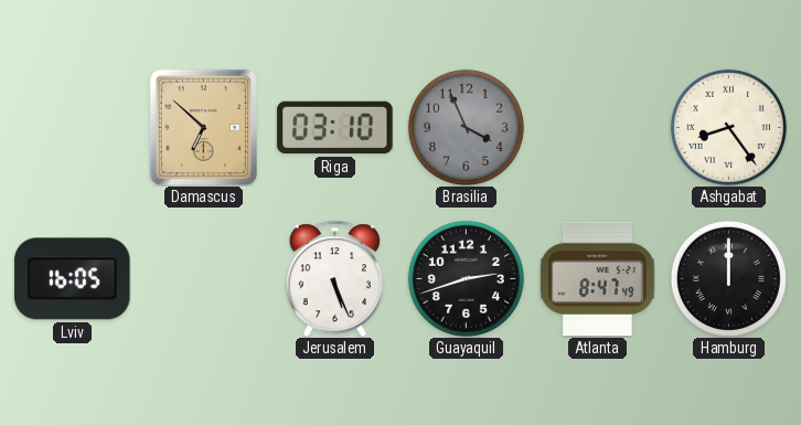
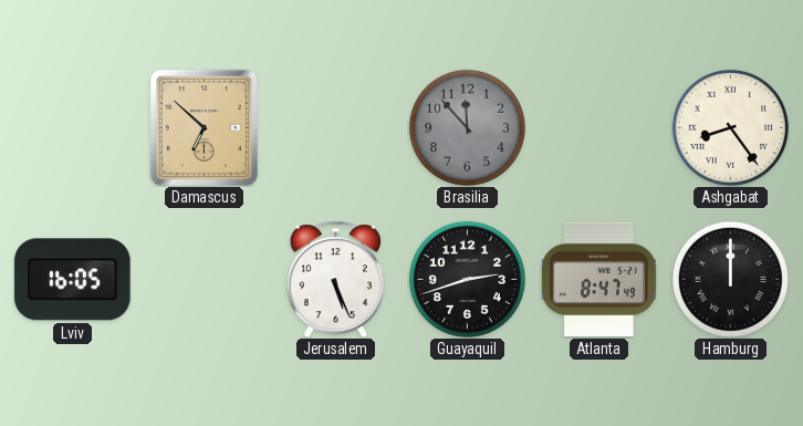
Riga: 03:10 -> none
Brasilia: 3:56 -> 11:53
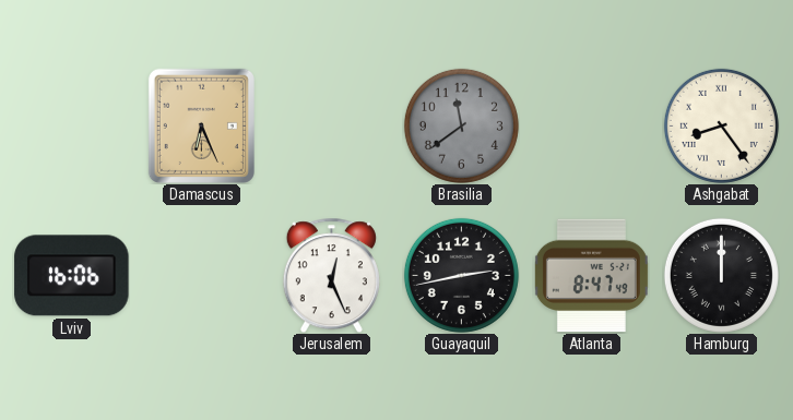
Damascus: 6:52 -> 6:26
Brasilia: 11:53 -> 11:39
Lviv: 16:05 -> 16:06
Jerusalem: 5:26 -> 12:26
Guayaquil: 2:42 -> 2:43
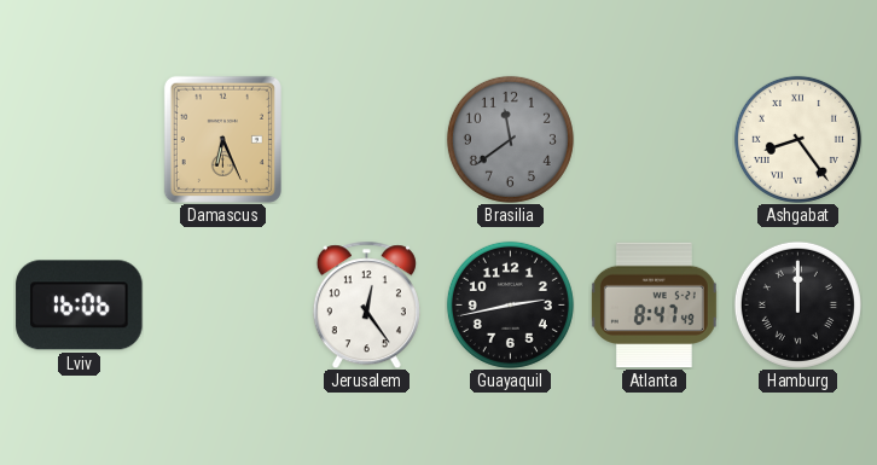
Jerusalem: 12:26 -> 12:24
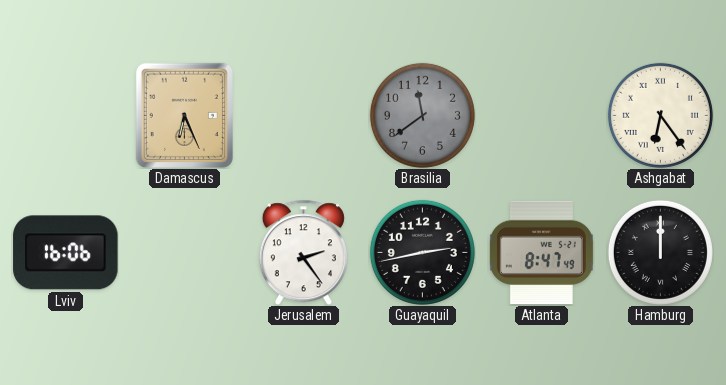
Ashgabat: 8:24 -> 6:24
Jerusalem: 12:24 -> 2:24
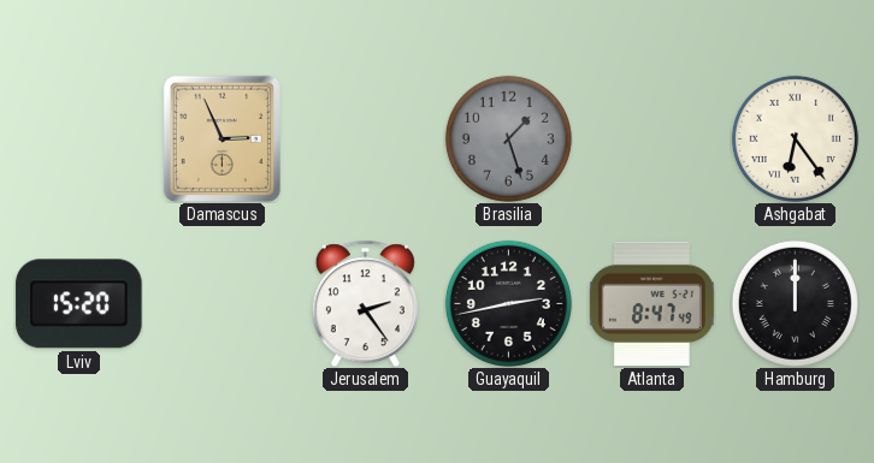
Damascus: 6:26 -> 2:56
Brasilia: 11:39 -> 1:27
Lviv: 16:06 -> 15:20
